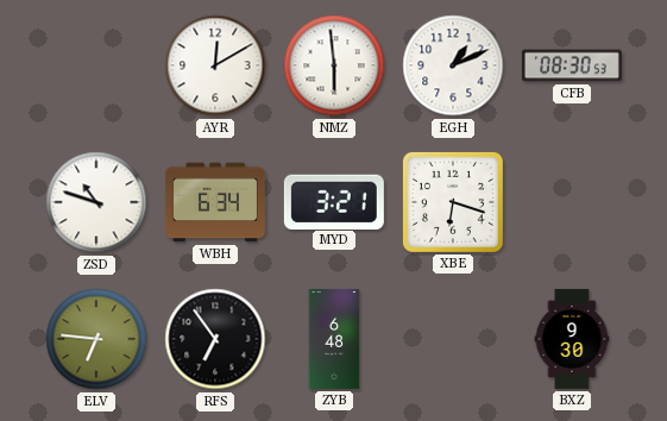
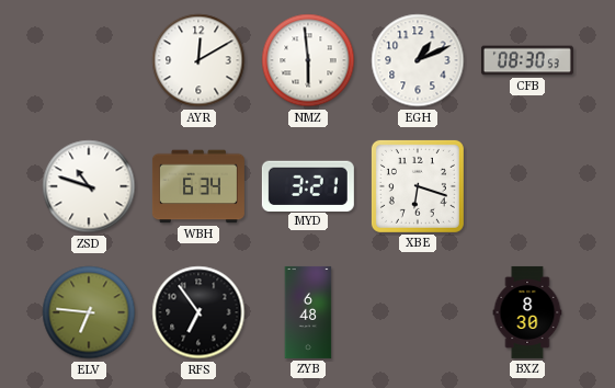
BXZ: 9:30 -> 8:30
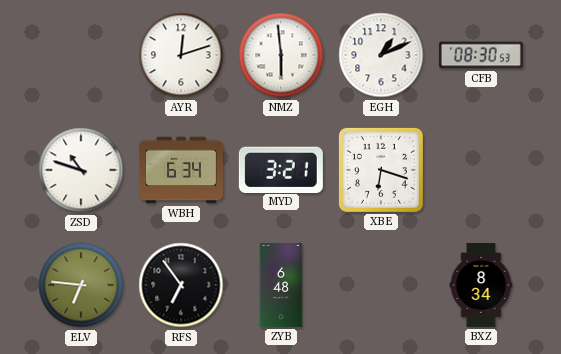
AYR: 12:10 -> 12:12
BXZ: 8:30 -> 8:34
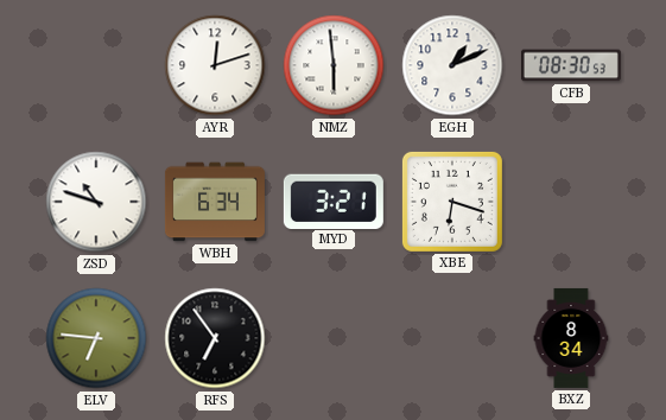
ZYB: 6:48 -> none
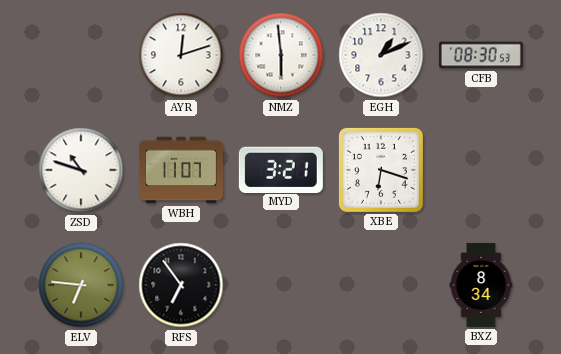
WBH: 6:34 -> 11:07
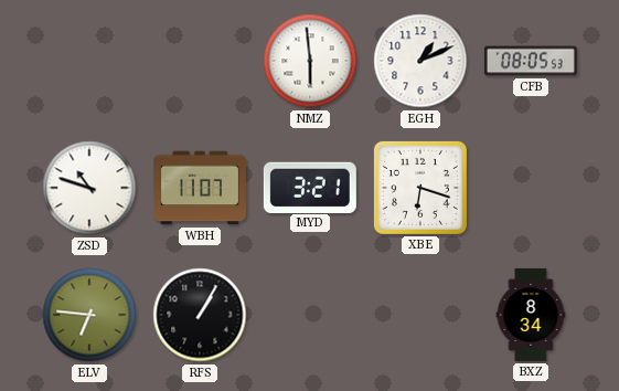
AYR: 12:12 -> none
CFB: 08:30 -> 08:05
RFS: 6:54 -> 1:05
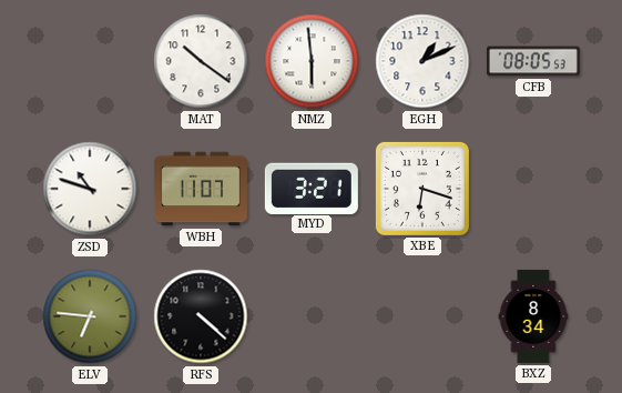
MAT: none -> 10:21
RFS: 1:05 -> 4:22
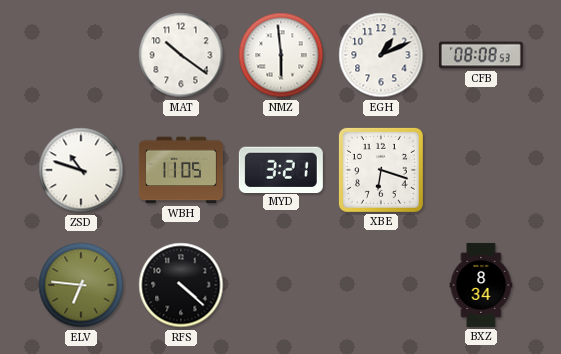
CFB: 08:05 -> 08:08
WBH: 11:07 -> 11:05
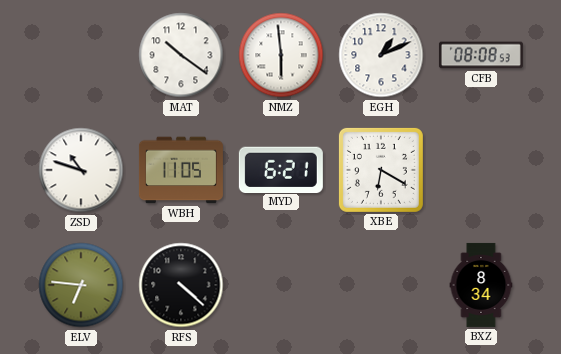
MYD: 3:21 -> 6:21
XBE: 6:18 -> 6:20
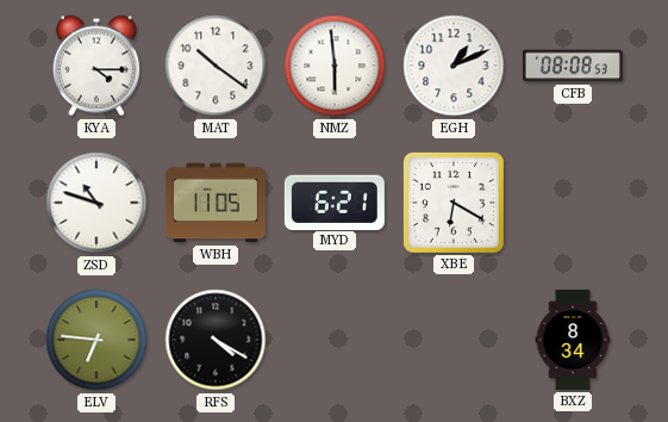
KYA: none -> 4:15
RFS: 4:22 -> 4:20
